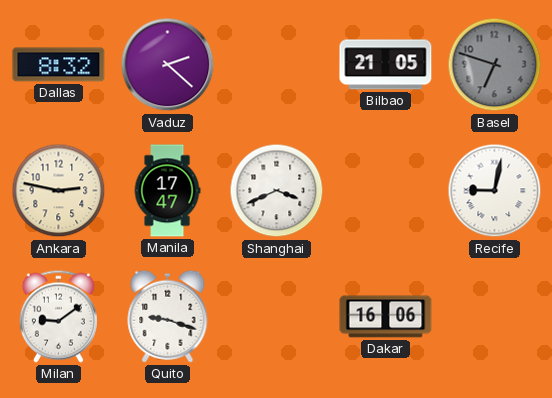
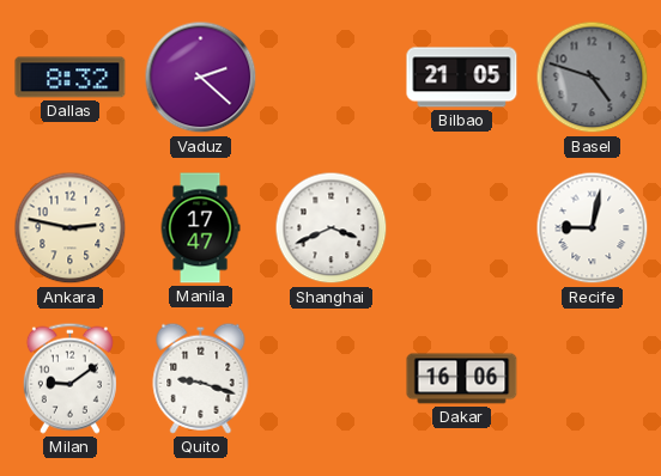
Basel: 6:48 -> 4:48
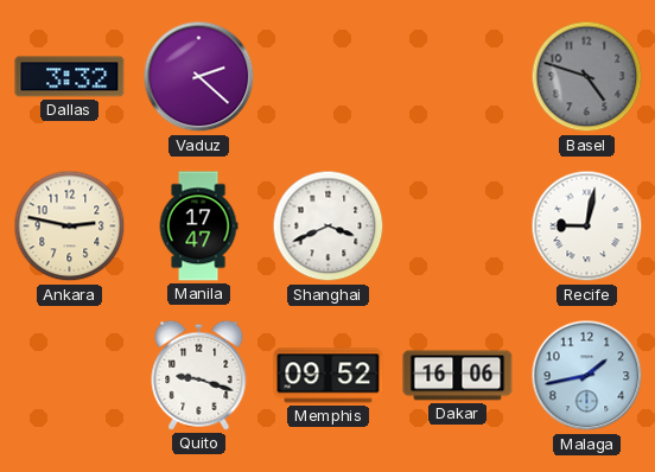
Dallas: 8:32 -> 3:32
Bilbao: 21:05 -> none
Milan: 9:09 -> none
Memphis: none -> 09:52
Malaga: none -> 1:43
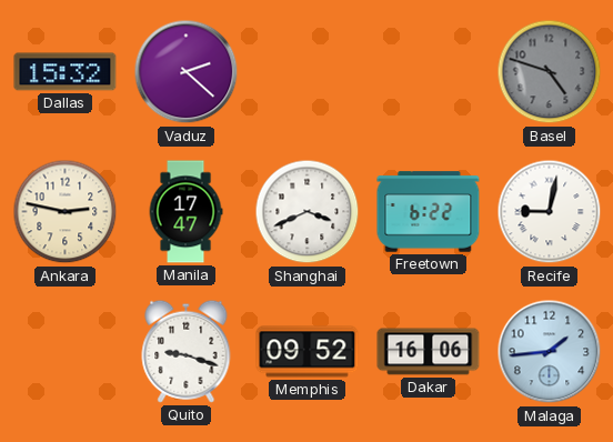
Dallas: 3:32 -> 15:32
Freetown: none -> 6:22
Malaga: 1:43 -> 1:44
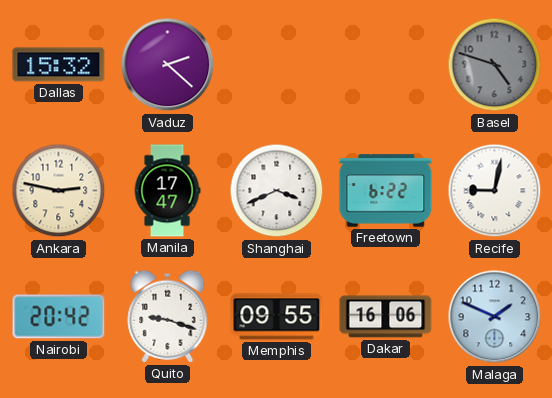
Nairobi: none -> 20:42
Memphis: 09:52 -> 09:55
Malaga: 1:44 -> 1:49
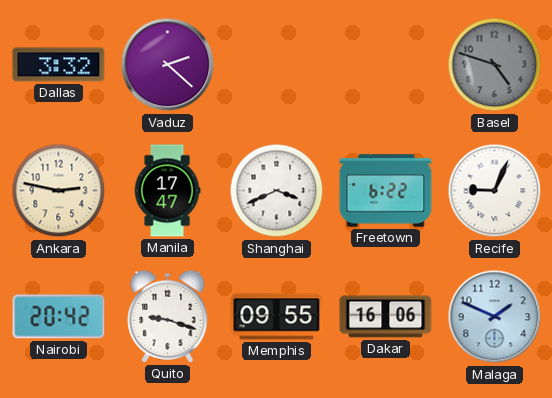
Dallas: 15:32 -> 3:32
Recife: 9:02 -> 9:04
